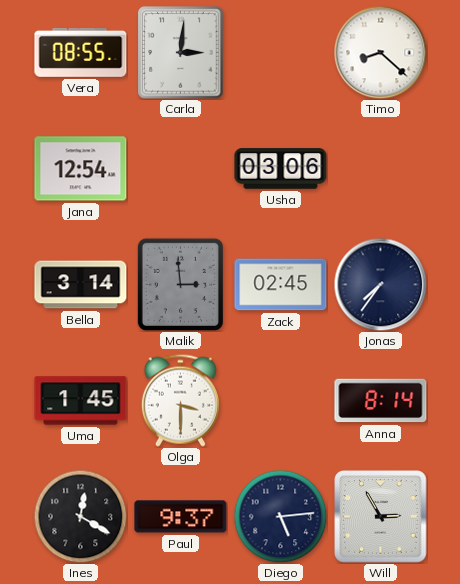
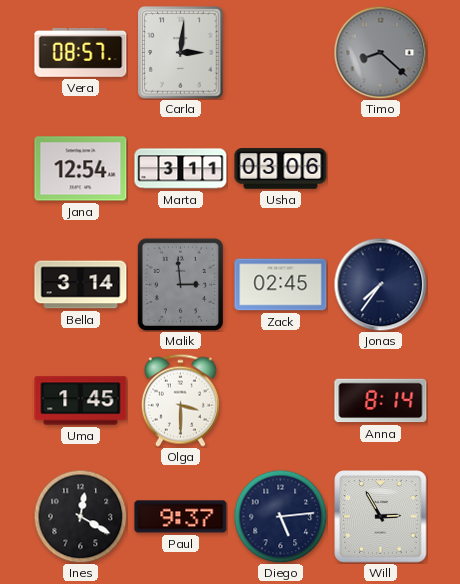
Vera: 08:55 -> 08:57
Timo dial: white -> grey
Marta: none -> 3:11
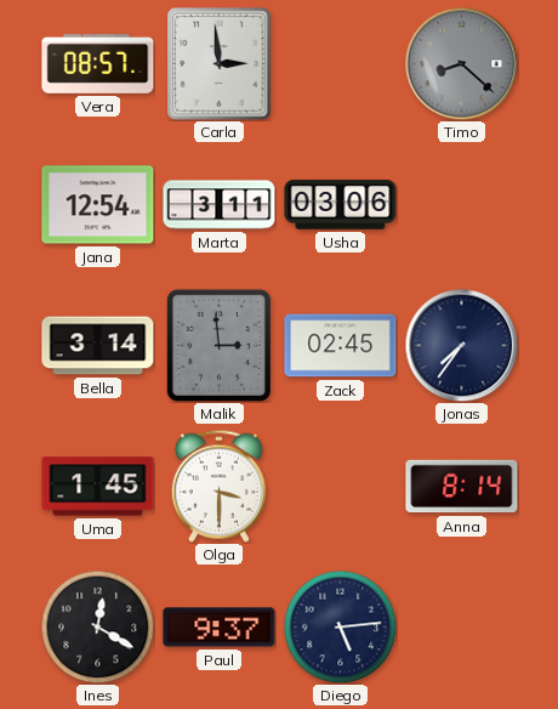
Carla: 3:01 -> 2:59
Will: 2:55 -> none
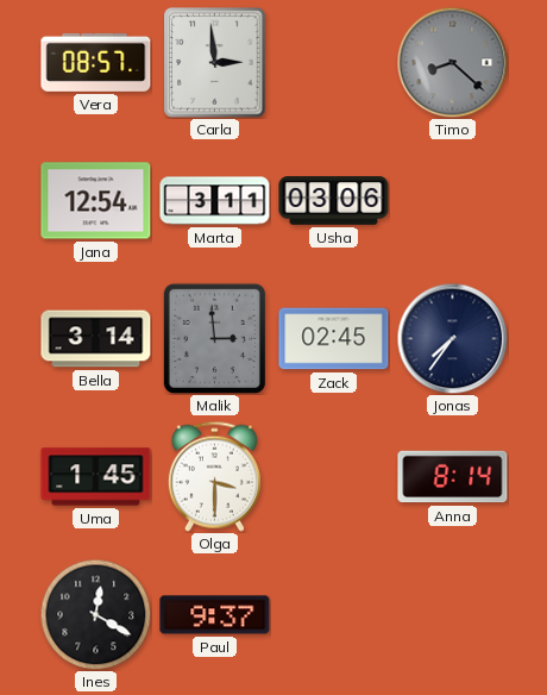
Diego: 5:14 -> none
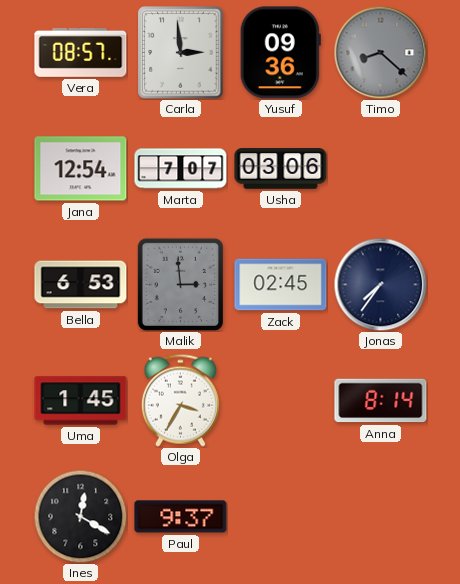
Yusuf: none -> 09:36
Marta: 3:11 -> 7:07
Bella: 3:14 -> 6:53
Olga: 3:30 -> 3:35
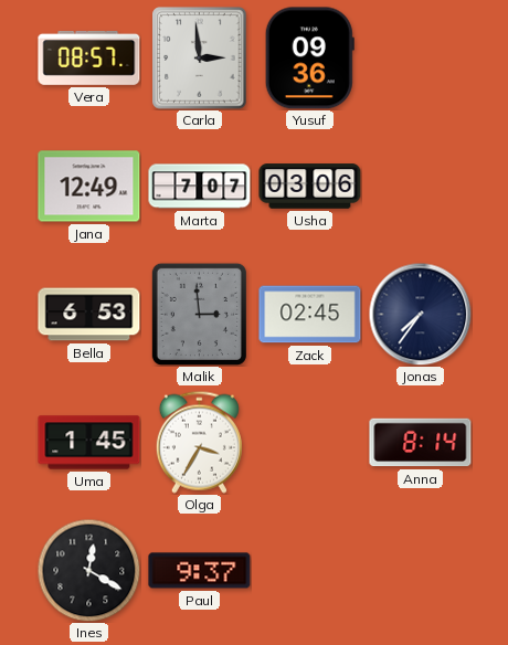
Timo: 8:22 -> none
Jana: 12:54 -> 12:49
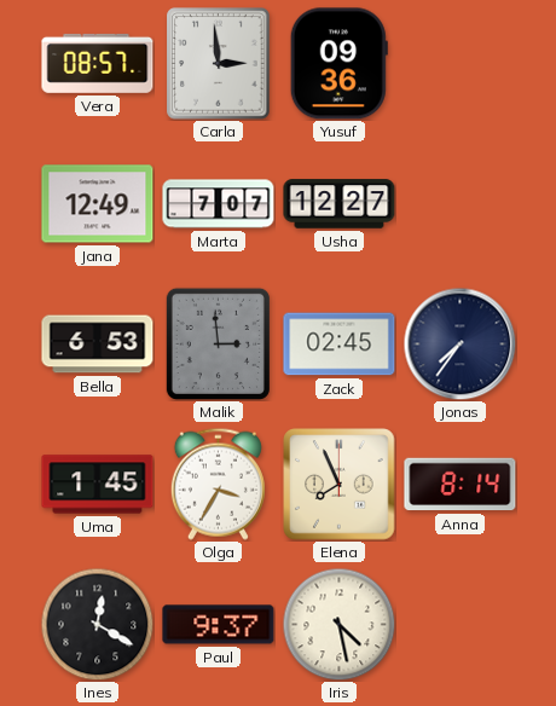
Usha: 03:06 -> 12:27
Elena: none -> 7:56
Iris: none -> 4:28
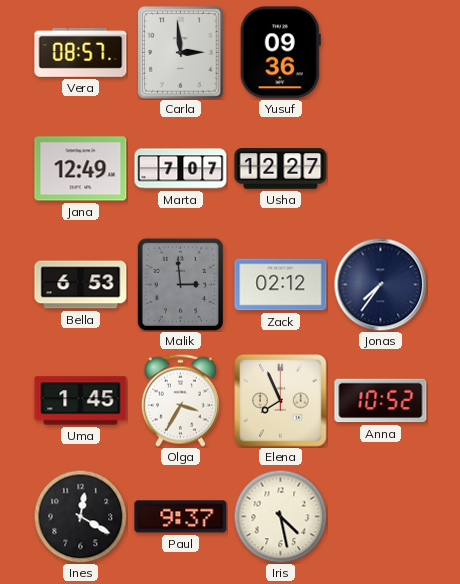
Zack: 02:45 -> 02:12
Anna: 8:14 -> 10:52
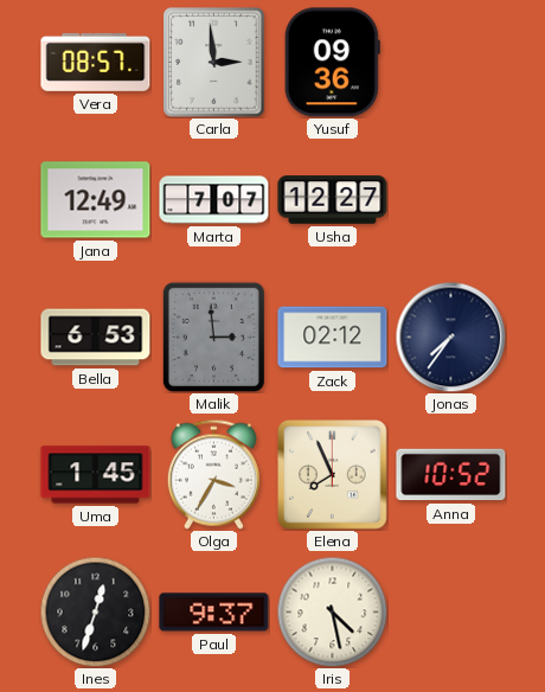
Ines: 12:20 -> 12:33
